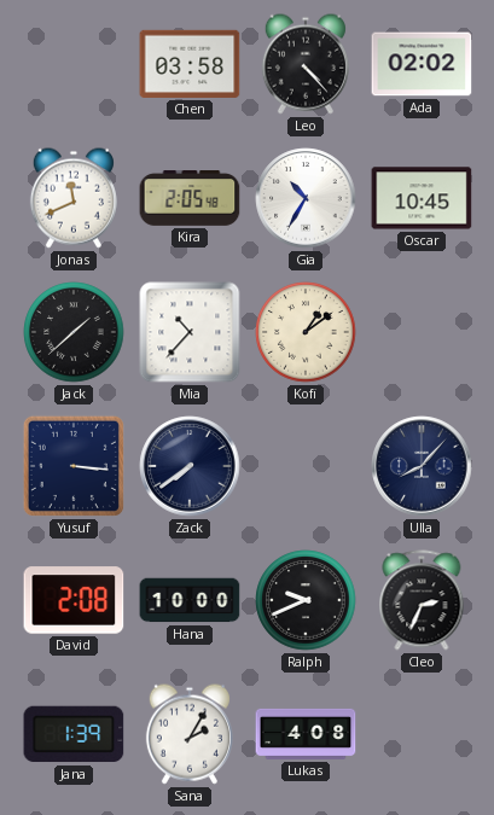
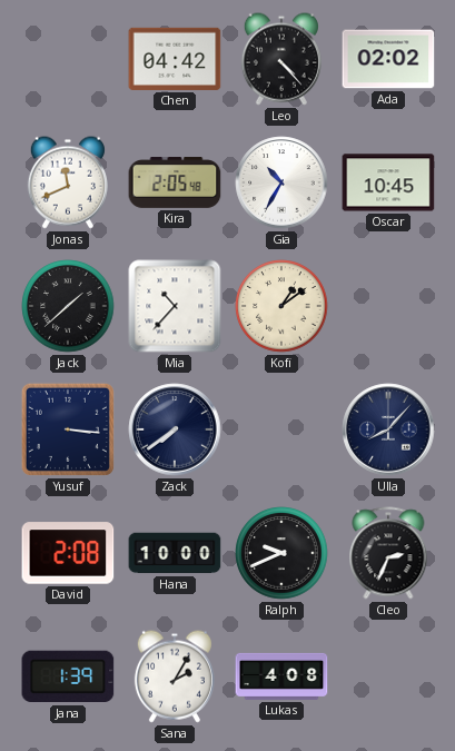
Chen: 03:58 -> 04:42
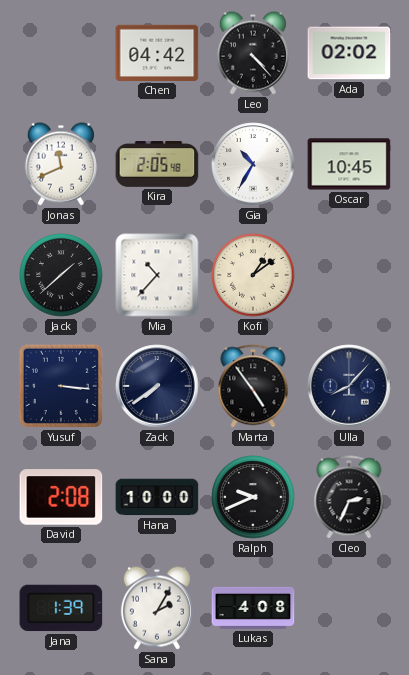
Marta: none -> 4:54
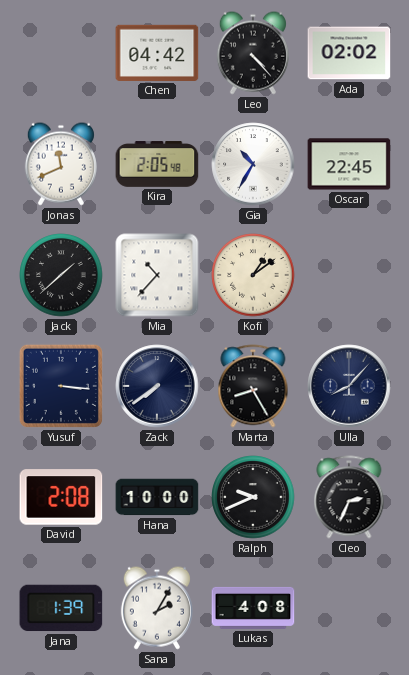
Oscar: 10:45 -> 22:45
Marta: 4:54 -> 8:25
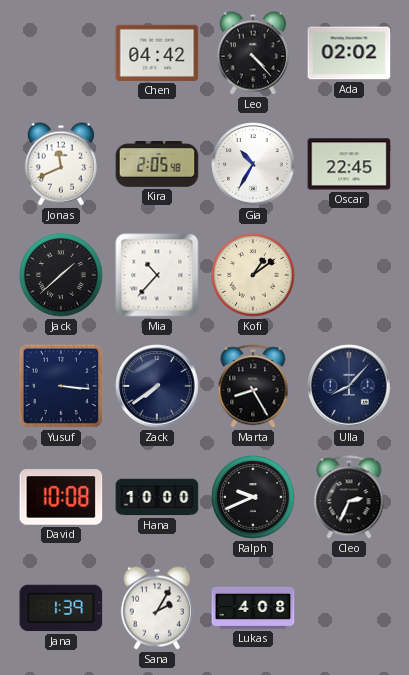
David: 2:08 -> 10:08
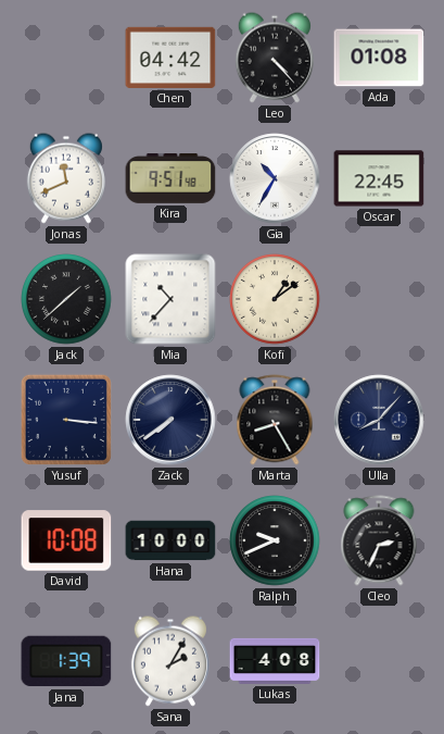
Ada: 02:02 -> 01:08
Kira: 2:05 -> 9:51
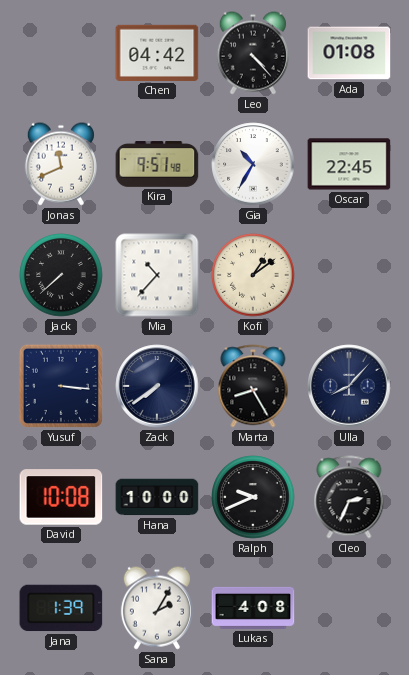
Jack: 1:38 -> 7:38
